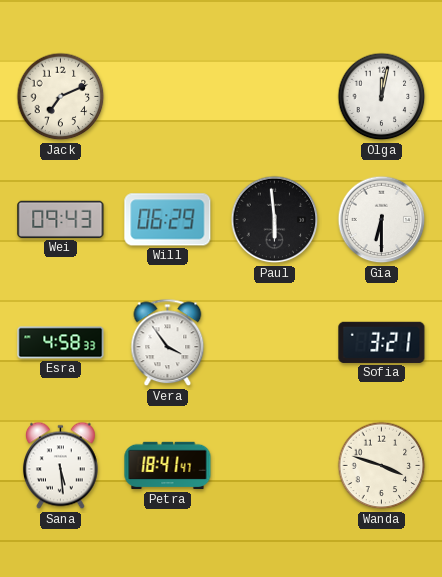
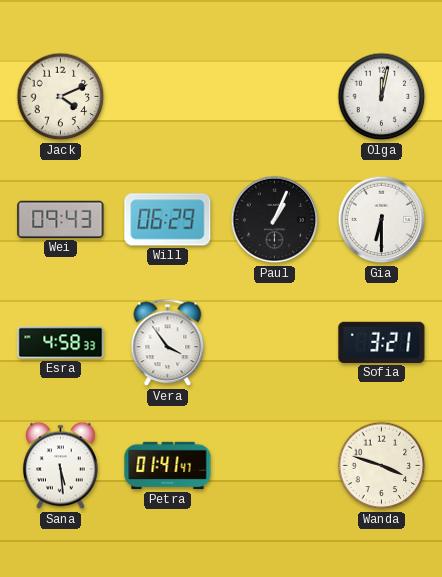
Jack: 7:11 -> 4:11
Paul: 5:59 -> 1:04
Petra: 18:41 -> 01:41
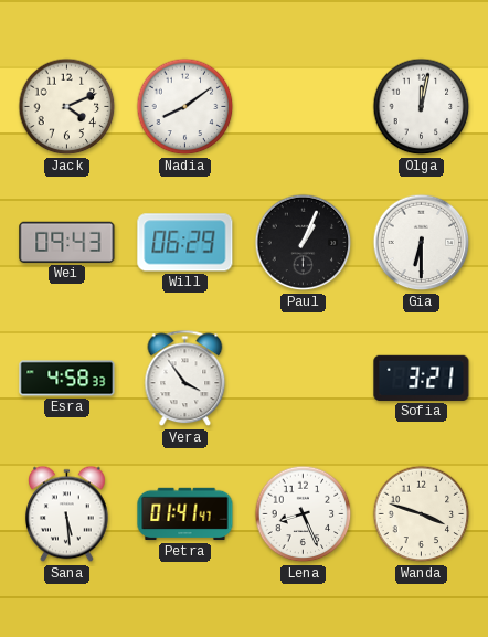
Nadia: none -> 8:09
Lena: none -> 8:26
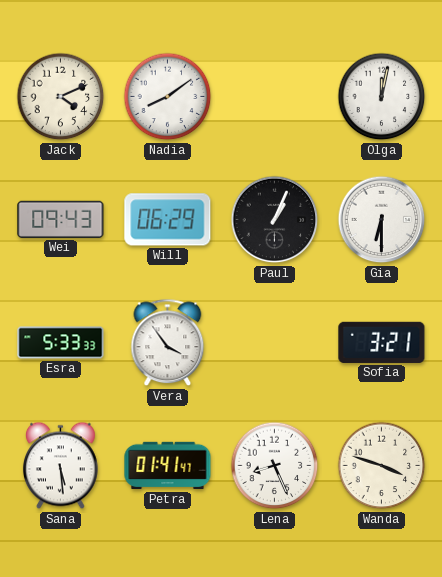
Esra: 4:58 -> 5:33
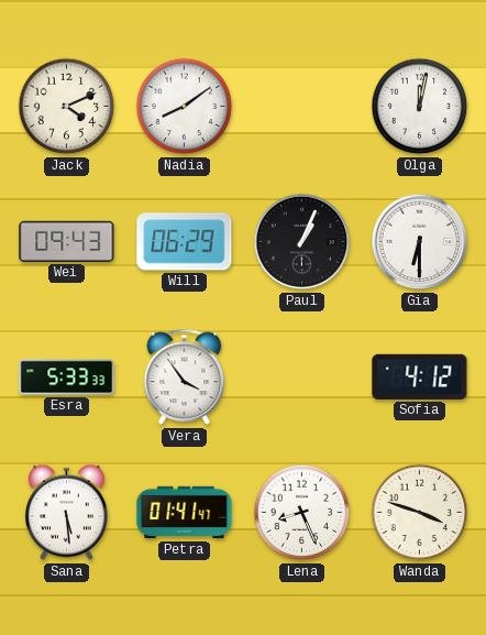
Sofia: 3:21 -> 4:12
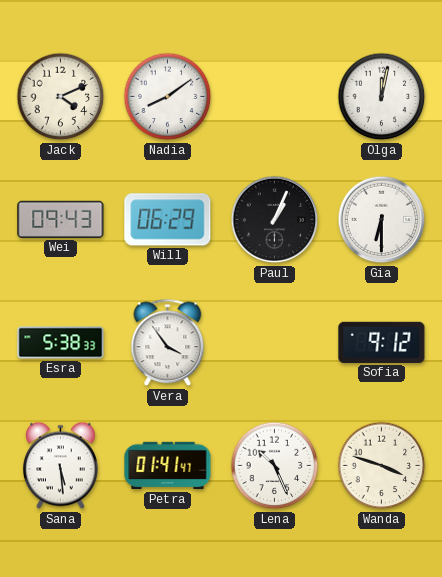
Esra: 5:33 -> 5:38
Sofia: 4:12 -> 9:12
Lena: 8:26 -> 10:26
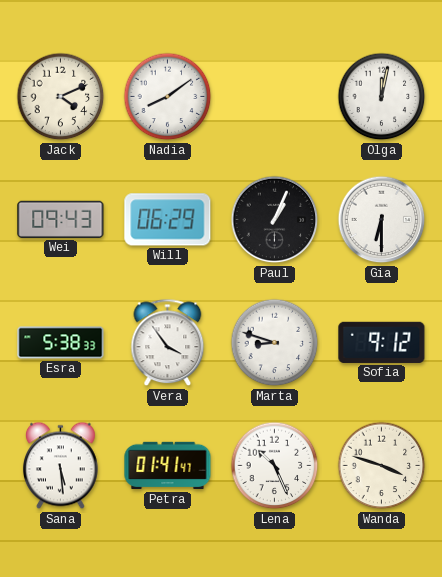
Marta: none -> 8:48
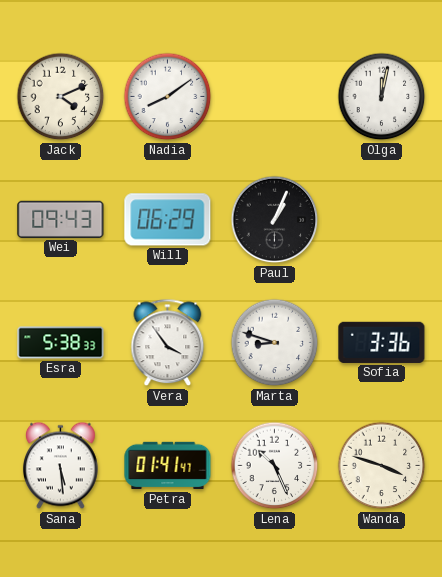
Gia: 6:30 -> none
Sofia: 9:12 -> 3:36
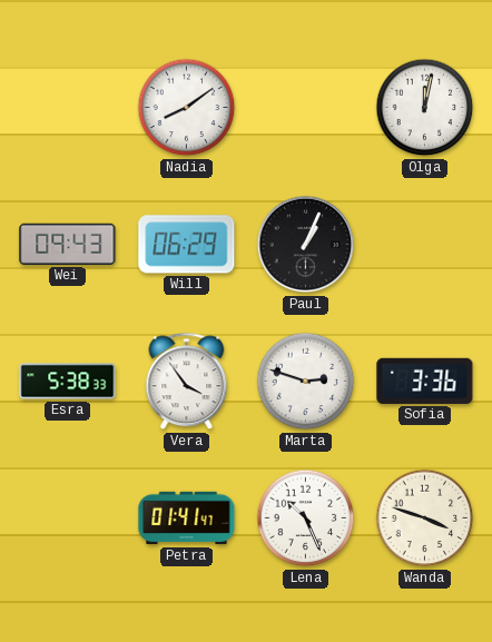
Jack: 4:11 -> none
Marta: 8:48 -> 2:48
Sana: 5:29 -> none
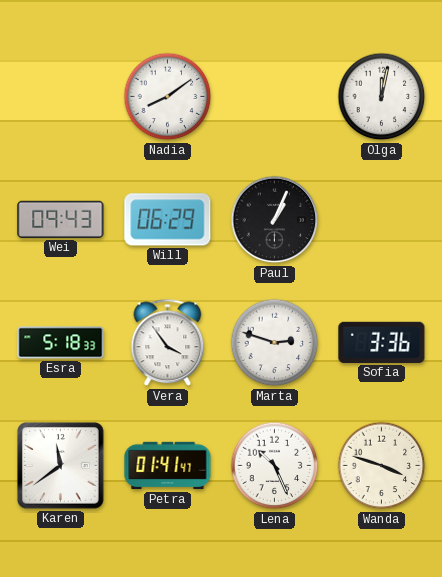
Esra: 5:38 -> 5:18
Karen: none -> 11:39
